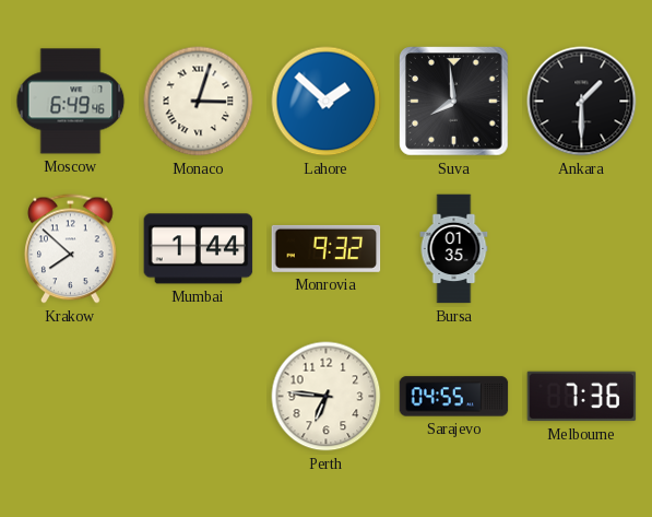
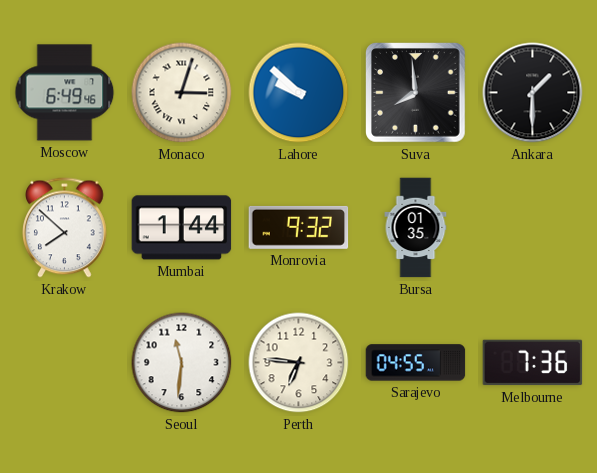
Lahore: 1:52 -> 9:52
Seoul: none -> 11:31
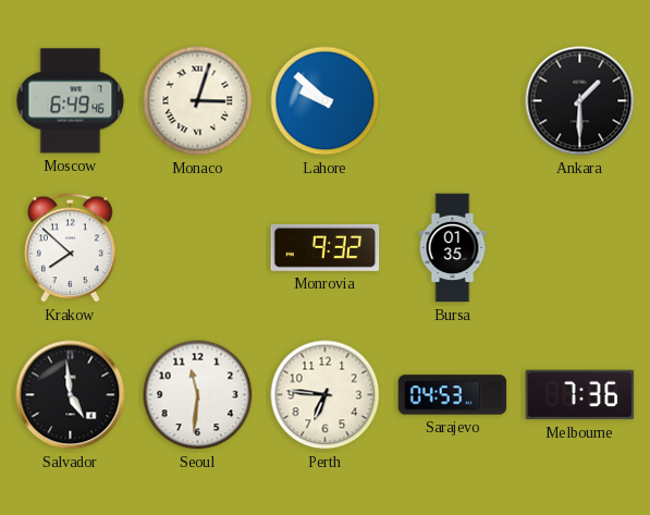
Suva: 7:59 -> none
Mumbai: 1:44 -> none
Salvador: none -> 4:59
Sarajevo: 04:55 -> 04:53
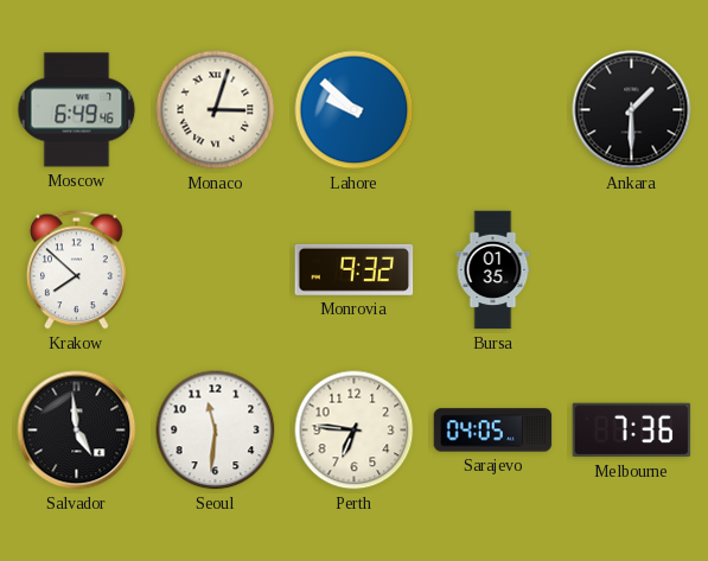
Sarajevo: 04:53 -> 04:05
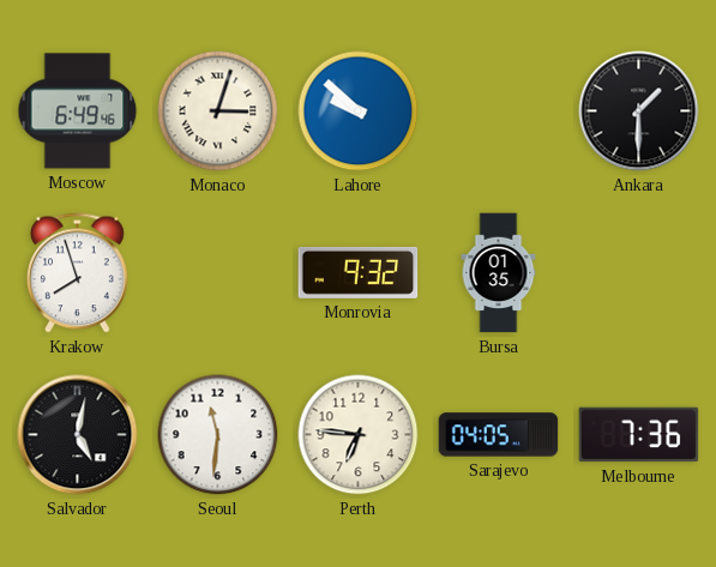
Krakow: 7:52 -> 7:57
Salvador: 4:59 -> 5:02
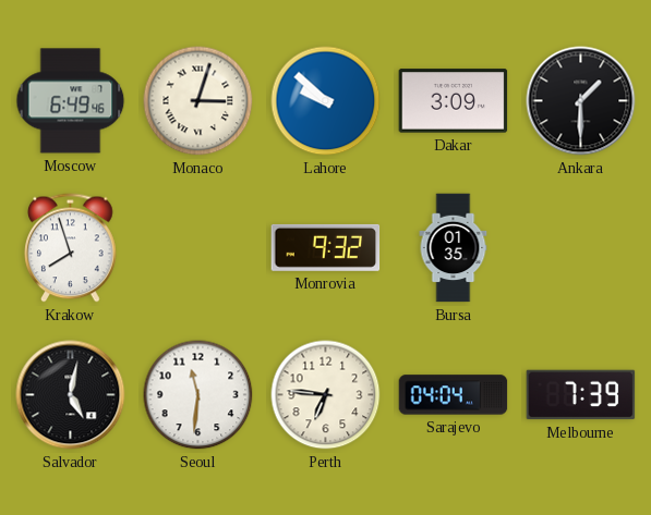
Dakar: none -> 3:09
Sarajevo: 04:05 -> 04:04
Melbourne: 7:36 -> 7:39
